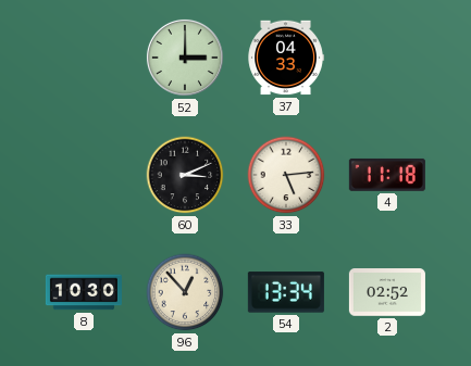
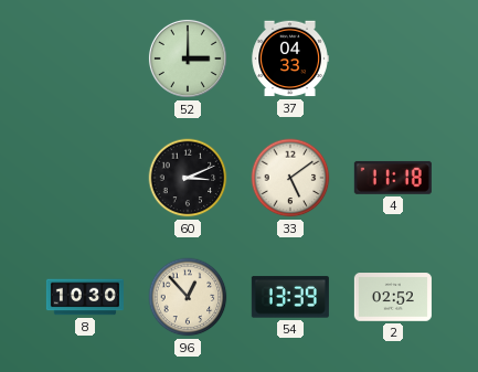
33: 5:14 -> 5:09
54: 13:34 -> 13:39
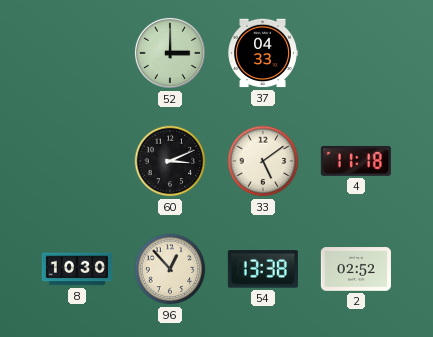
54: 13:39 -> 13:38
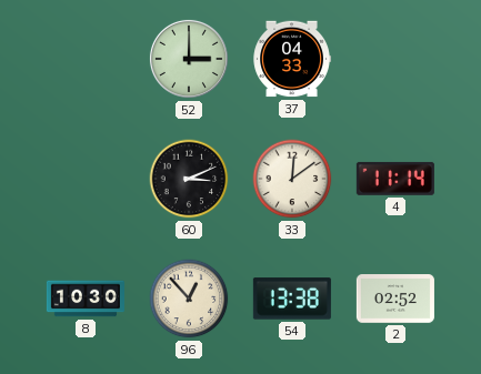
33: 5:09 -> 12:09
4: 11:18 -> 11:14
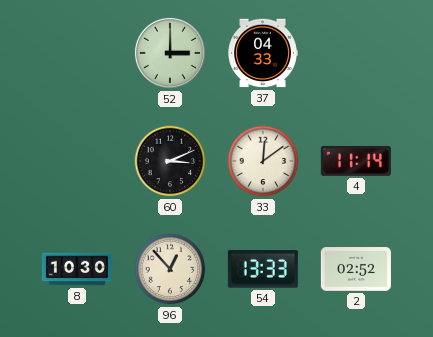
54: 13:38 -> 13:33
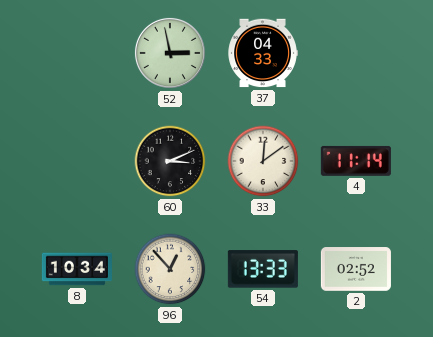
52: 3:00 -> 2:58
8: 10:30 -> 10:34
